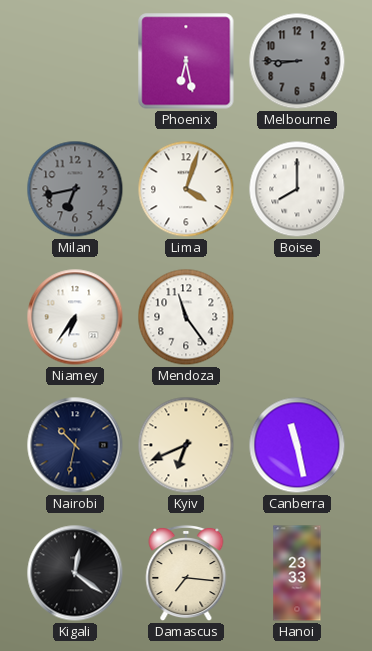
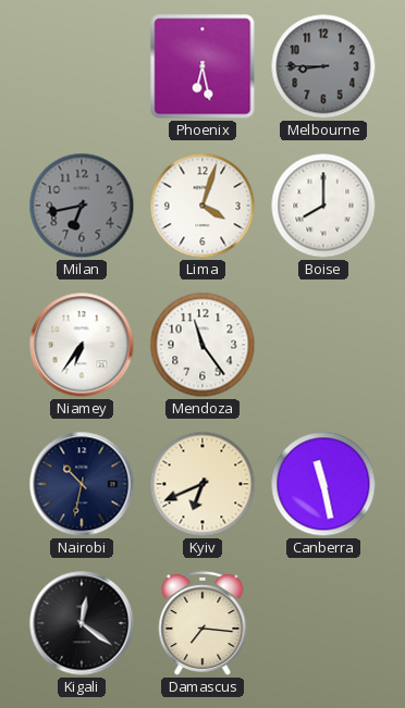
Hanoi: 23:33 -> none
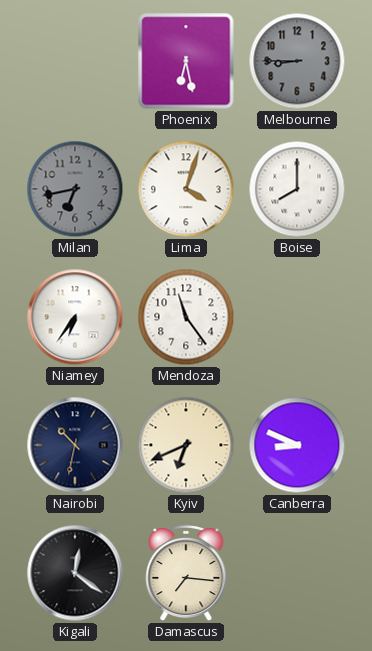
Canberra: 11:28 -> 8:49
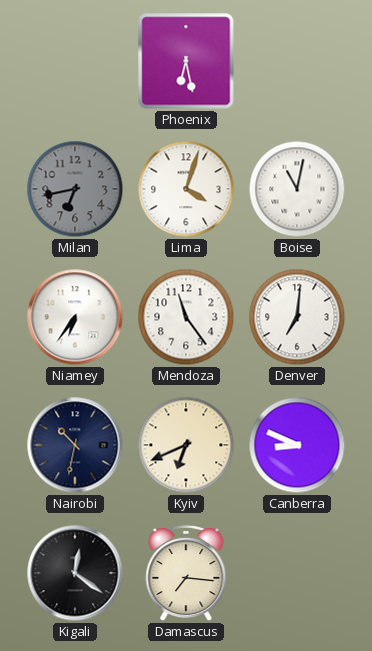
Melbourne: 8:45 -> none
Boise: 8:00 -> 11:02
Denver: none -> 7:01
